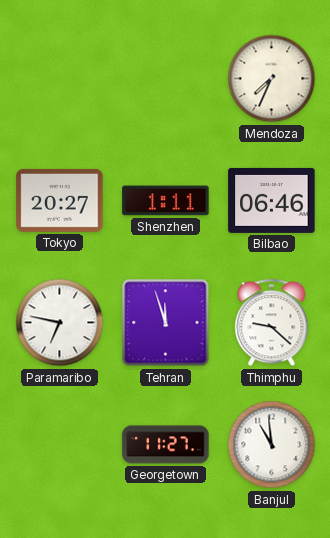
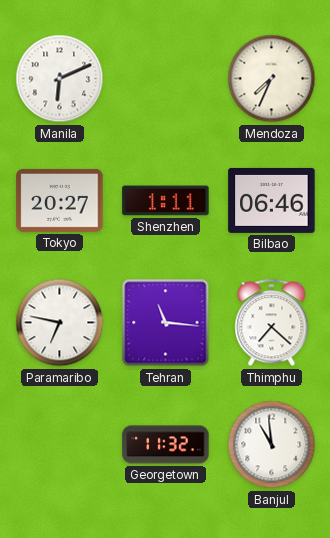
Manila: none -> 6:11
Tehran: 11:57 -> 11:16
Thimphu: 9:22 -> 7:22
Georgetown: 11:27 -> 11:32
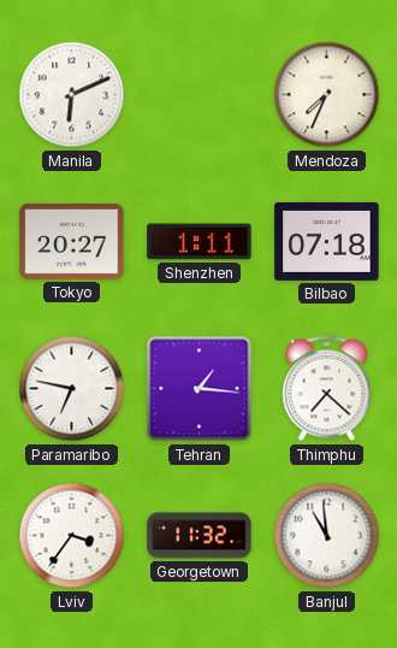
Bilbao: 06:46 -> 07:18
Tehran: 11:16 -> 1:16
Lviv: none -> 3:36
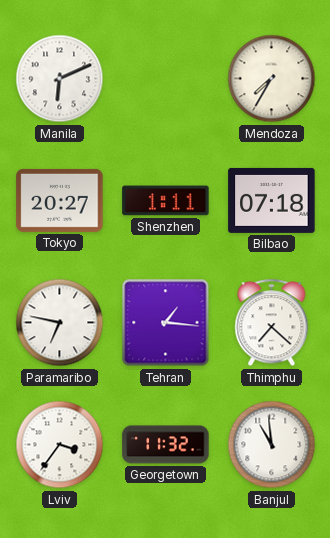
Mendoza: 7:34 -> 7:35
